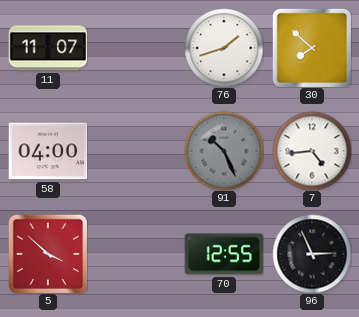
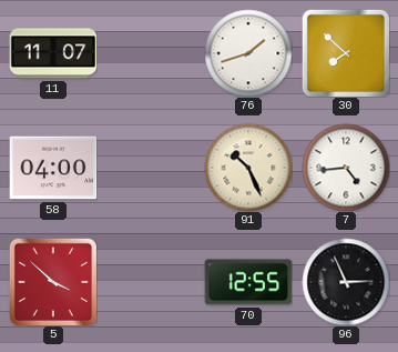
91 dial: grey -> cream
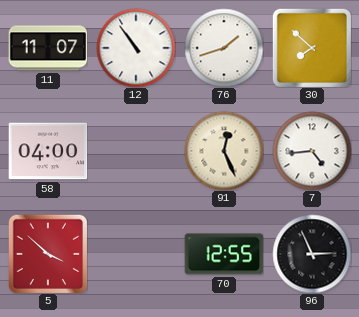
12: none -> 10:54
91: 10:26 -> 12:26
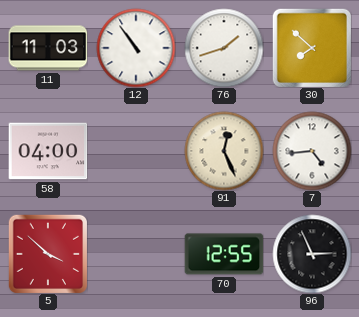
11: 11:07 -> 11:03
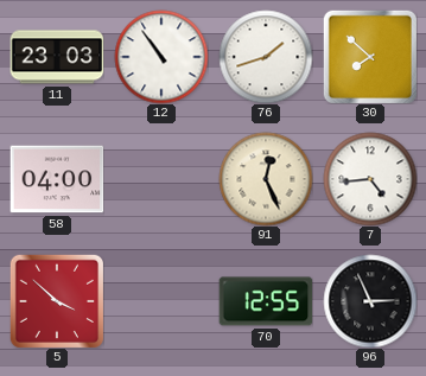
11: 11:03 -> 23:03
